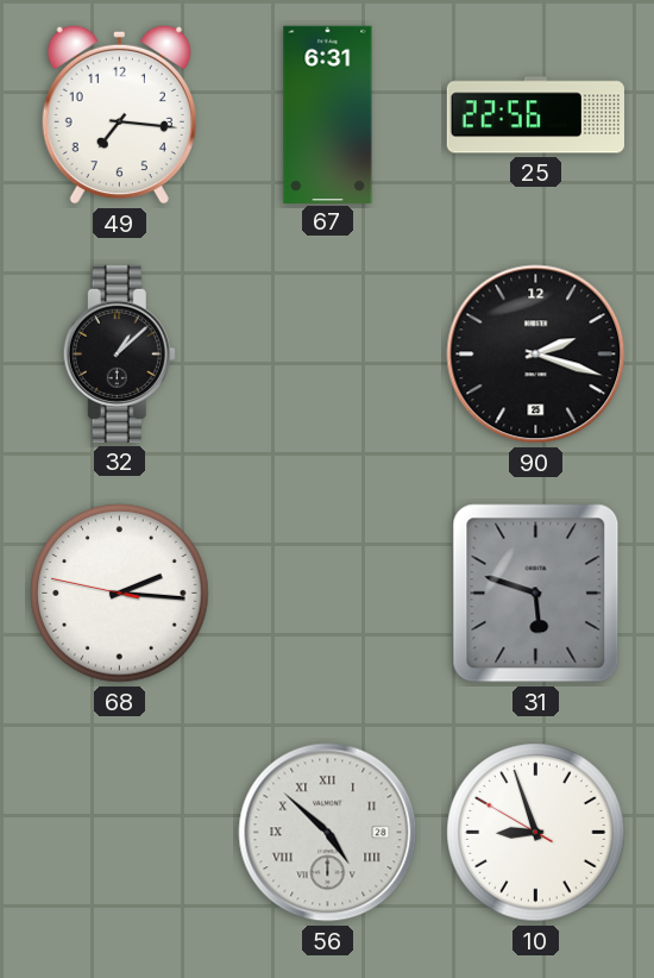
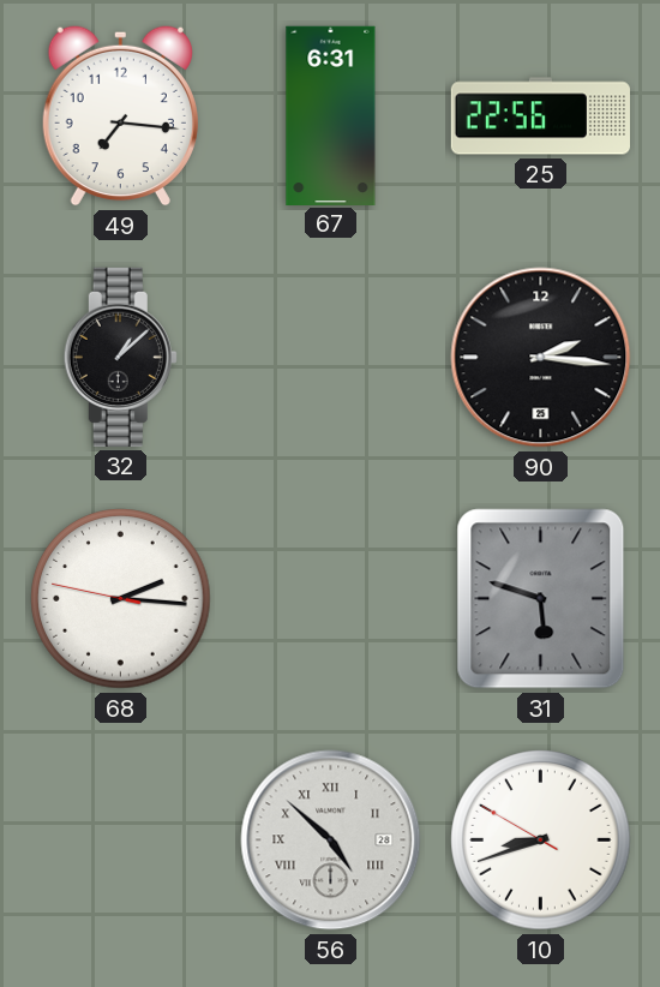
90: 2:18 -> 2:16
10: 8:56 -> 8:41
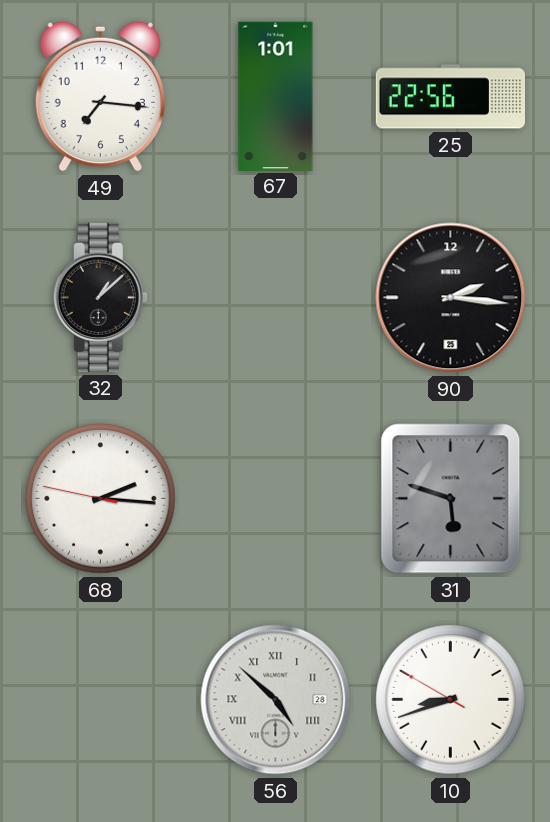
67: 6:31 -> 1:01
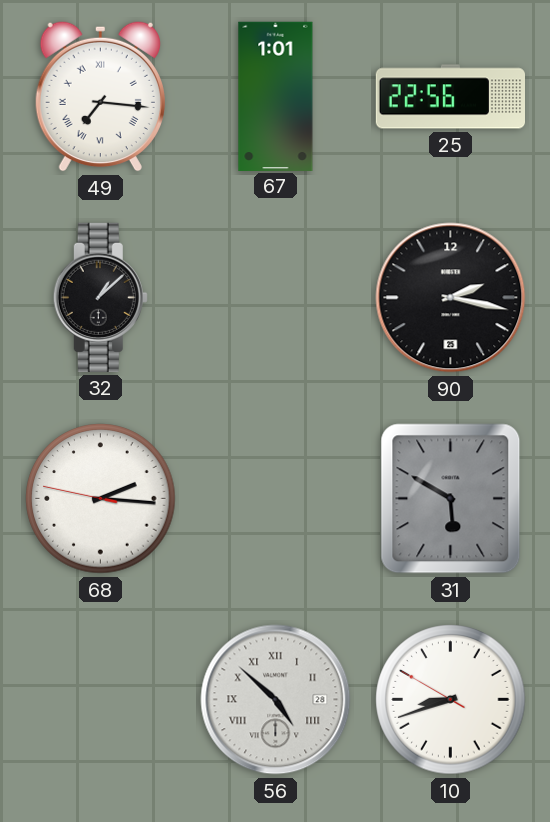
49 numerals: Arabic -> Roman
90: 2:16 -> 2:17
31: 5:48 -> 5:50
